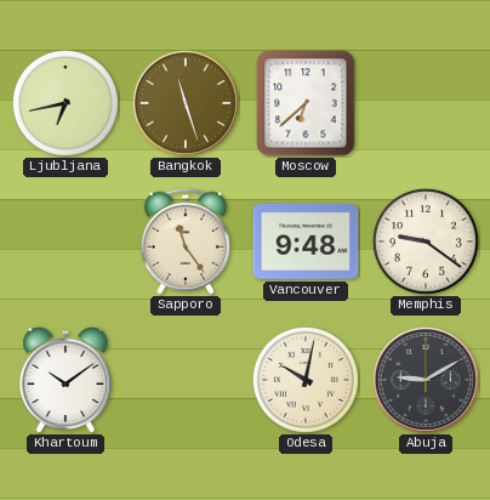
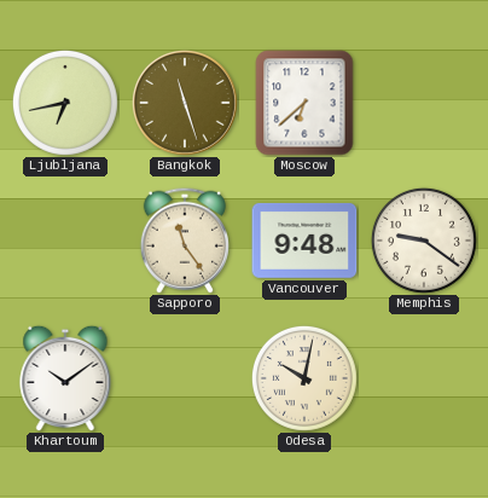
Abuja: 9:10 -> none
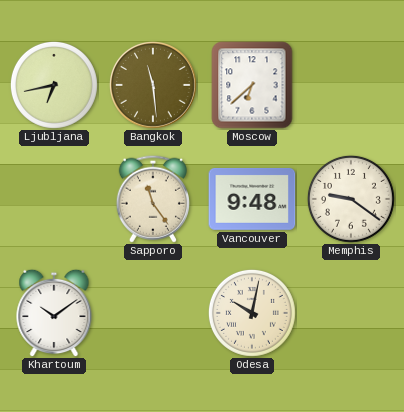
Bangkok: 11:27 -> 11:29
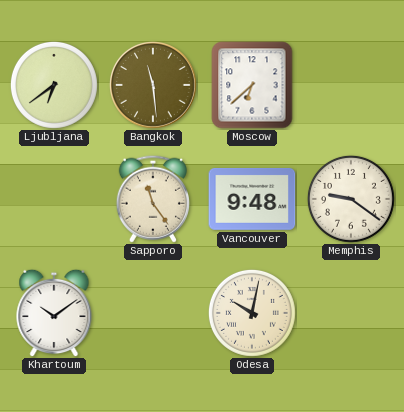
Ljubljana: 6:43 -> 6:39
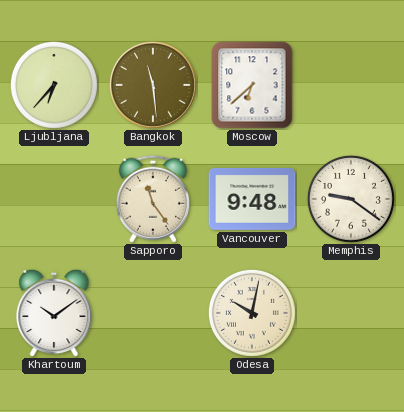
Ljubljana: 6:39 -> 6:37
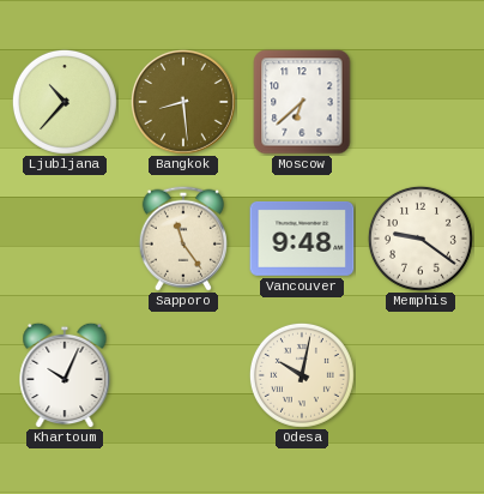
Ljubljana: 6:37 -> 10:37
Bangkok: 11:29 -> 8:29
Khartoum: 10:09 -> 10:04
